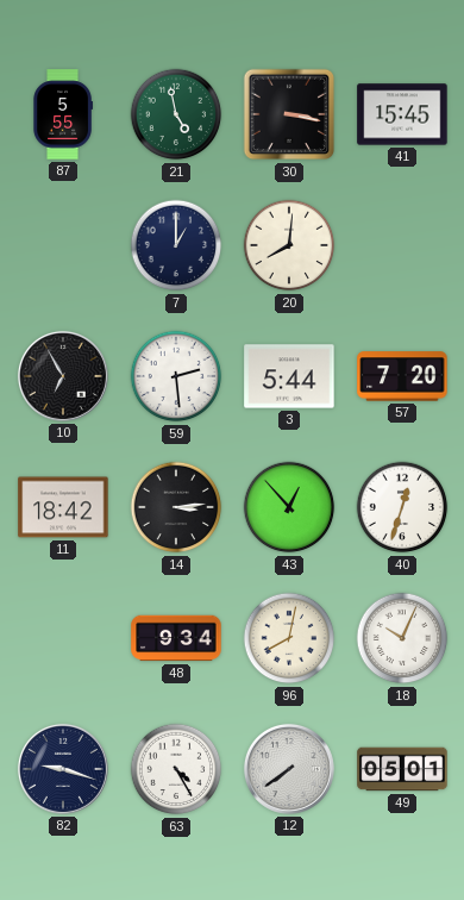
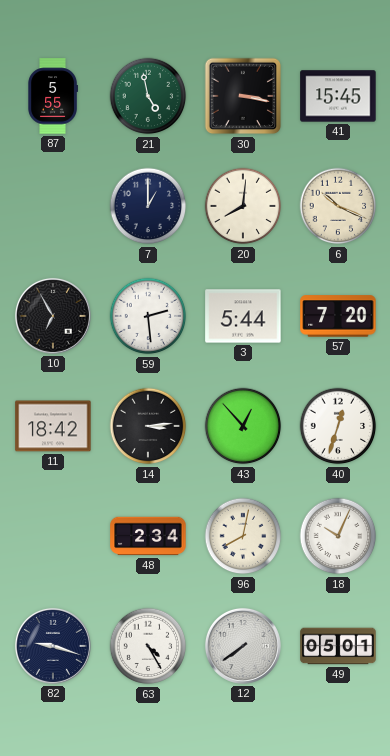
6: none -> 10:19
48: 9:34 -> 2:34
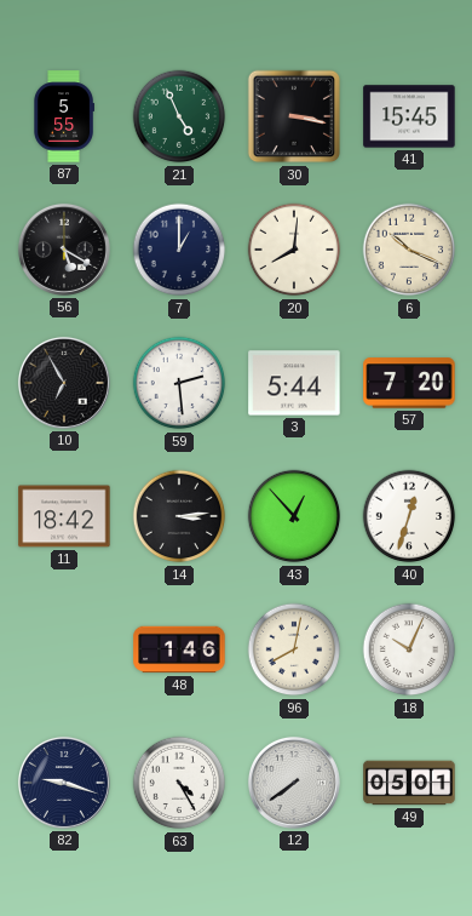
21: 4:58 -> 4:56
56: none -> 5:20
48: 2:34 -> 1:46
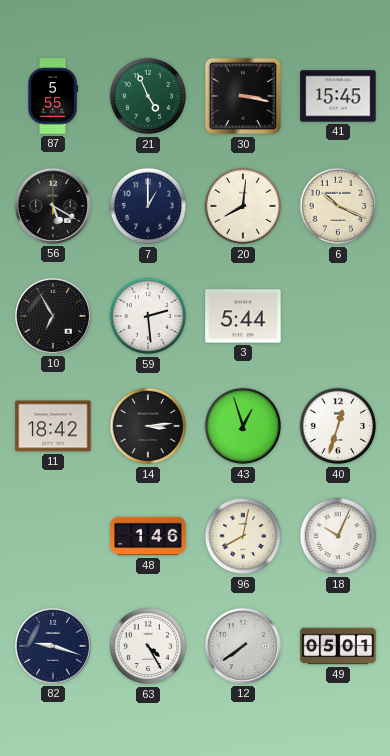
57: 7:20 -> none
43: 12:53 -> 12:57
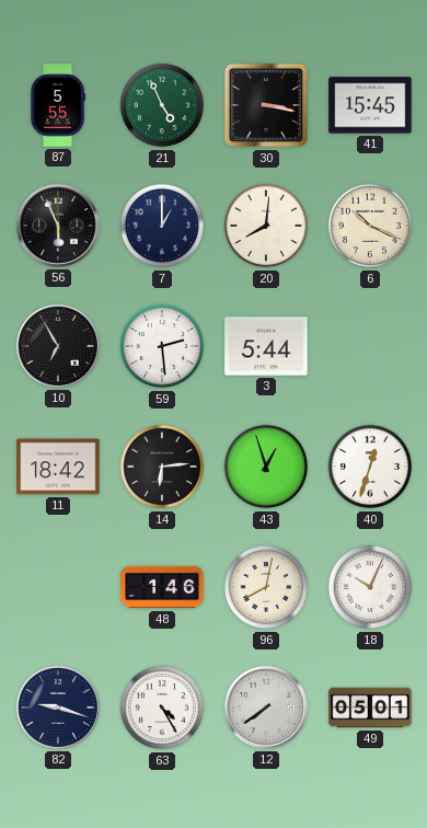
56: 5:20 -> 5:56
14: 3:14 -> 6:14
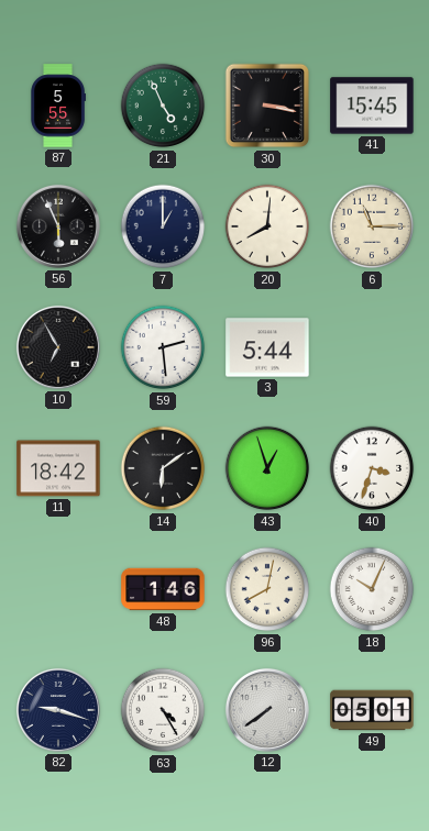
6: 10:19 -> 11:15
14: 6:14 -> 6:09
40: 12:33 -> 3:33
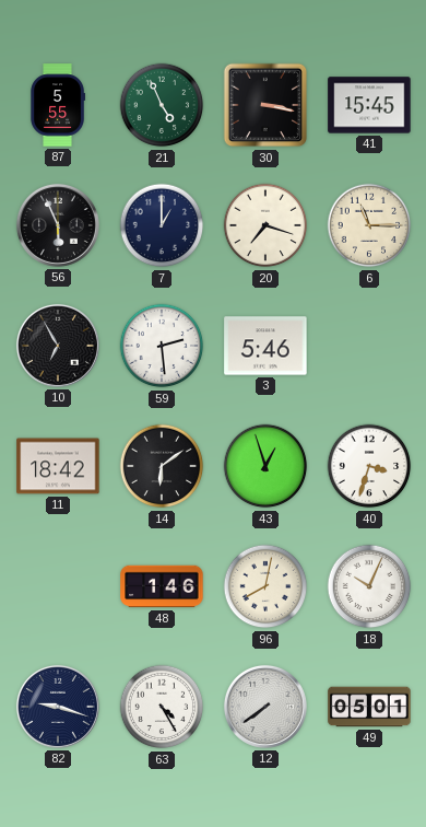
20: 8:01 -> 7:18
3: 5:44 -> 5:46
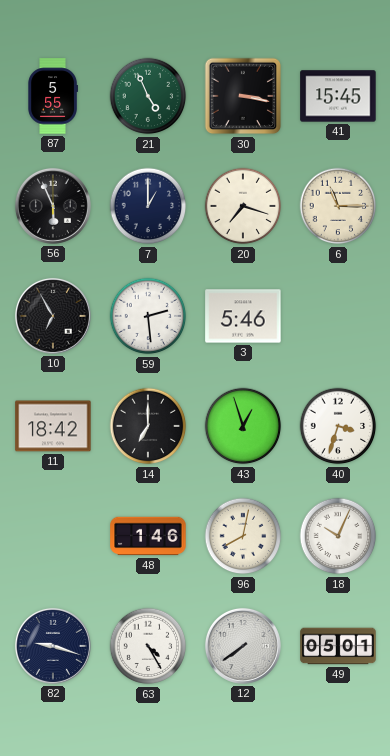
14: 6:09 -> 7:00
